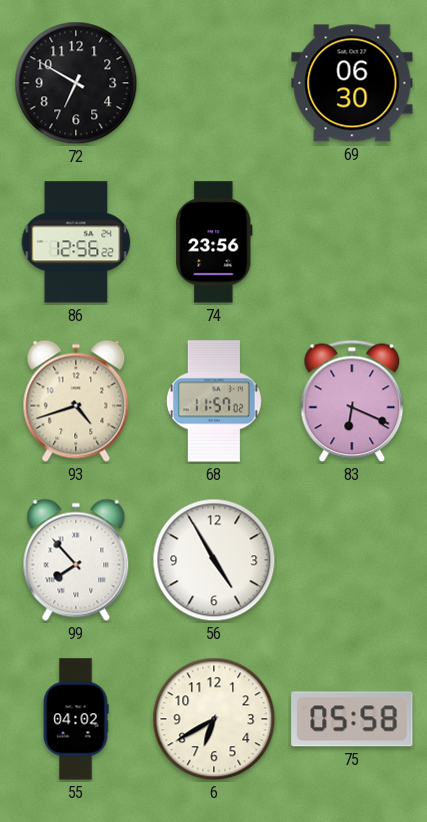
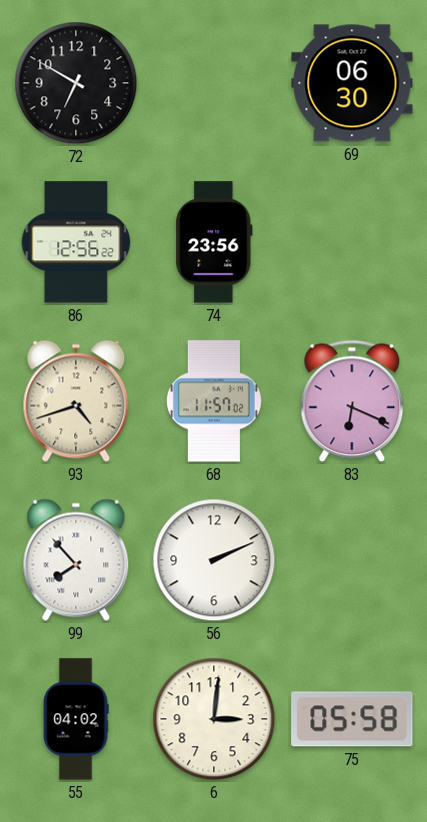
56: 4:55 -> 2:11
6: 6:40 -> 3:01
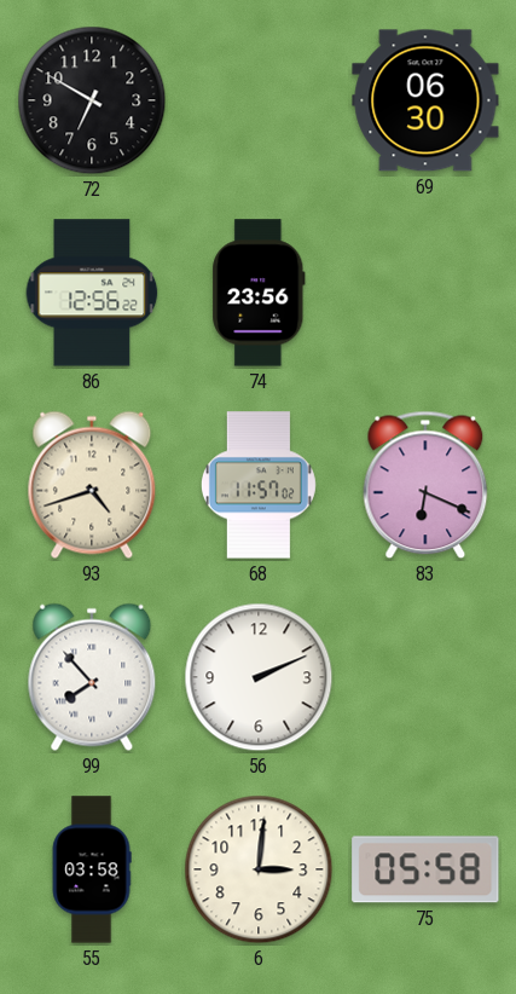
55: 04:02 -> 03:58
